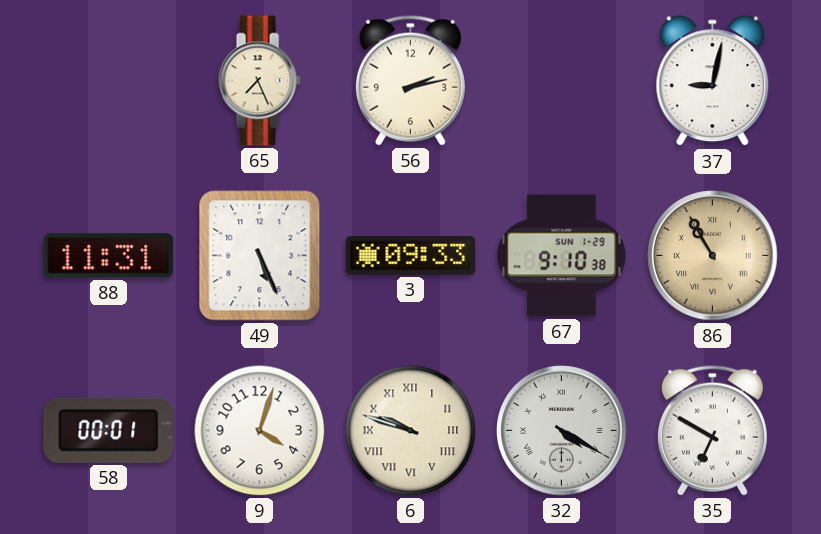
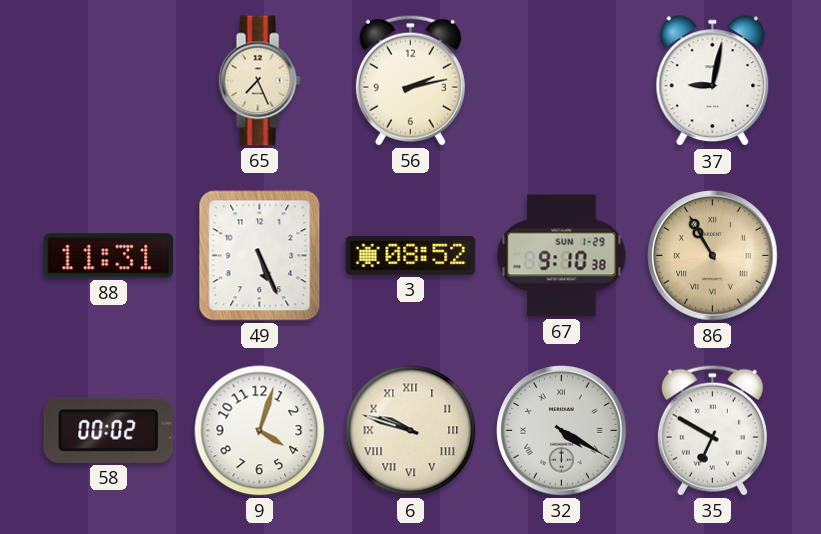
3: 09:33 -> 08:52
58: 00:01 -> 00:02
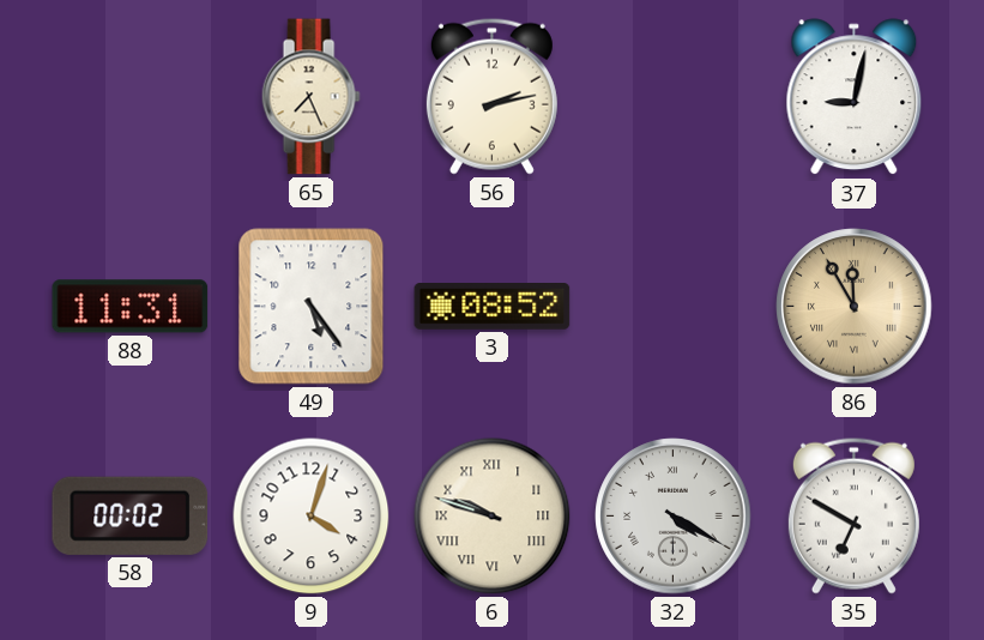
49: 5:26 -> 5:24
67: 9:10 -> none
86: 10:55 -> 11:55
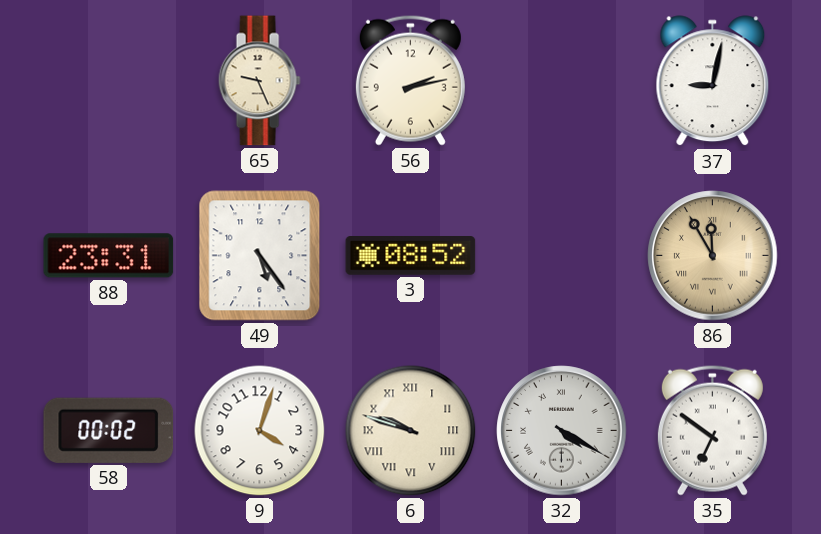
65: 7:26 -> 9:26
88: 11:31 -> 23:31
35: 6:50 -> 6:51
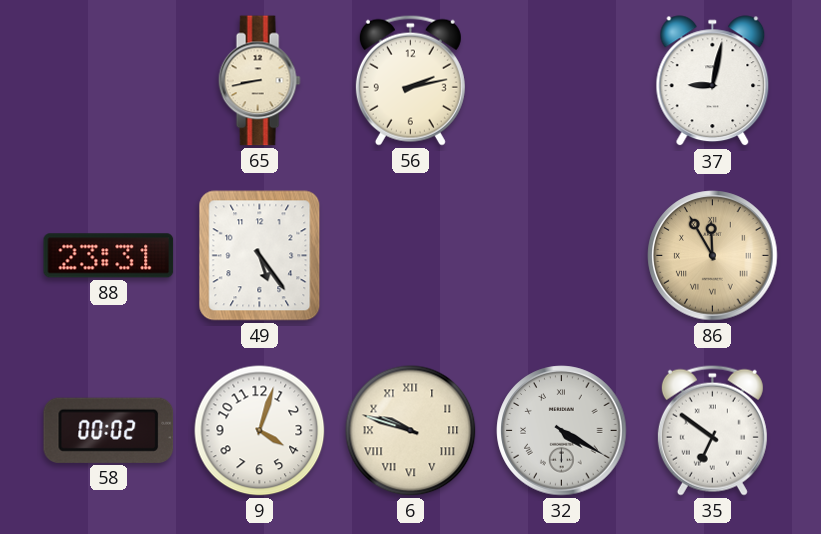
65: 9:26 -> 8:43
3: 08:52 -> none
